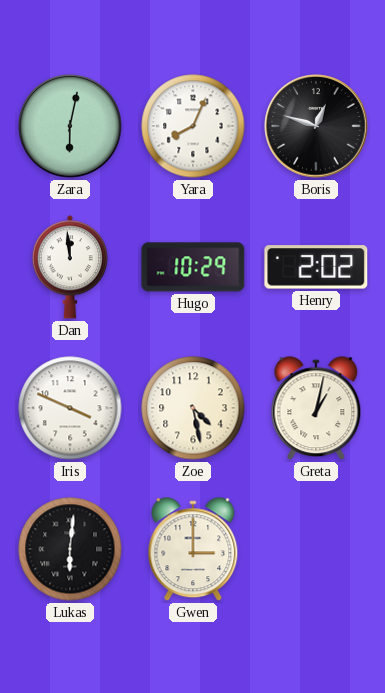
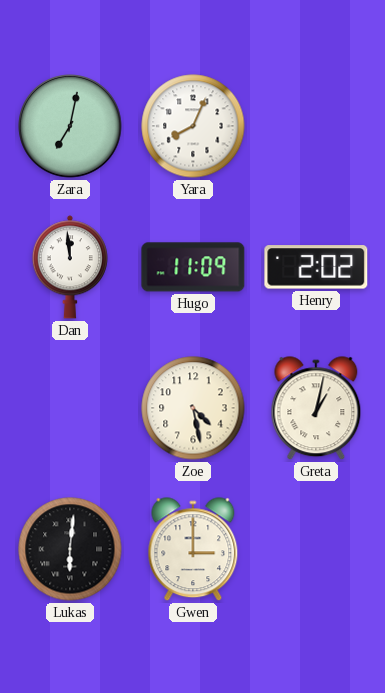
Zara: 6:02 -> 7:02
Boris: 12:48 -> none
Hugo: 10:29 -> 11:09
Iris: 3:49 -> none
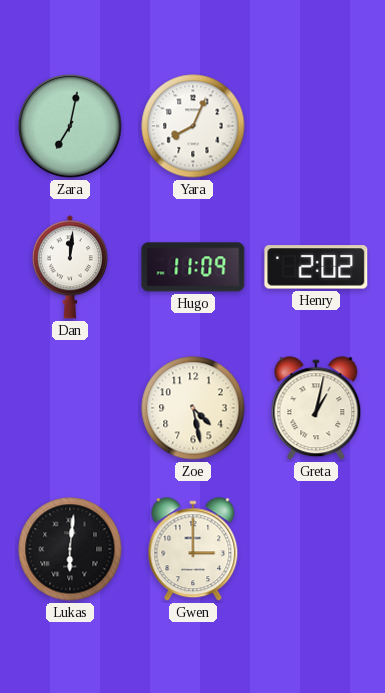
Dan: 11:59 -> 12:01
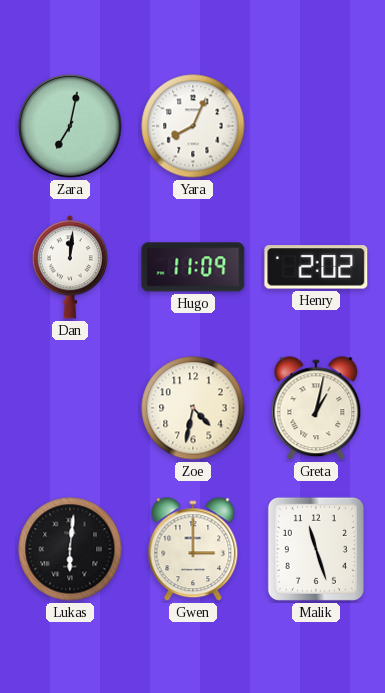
Zoe: 4:28 -> 4:32
Malik: none -> 11:27
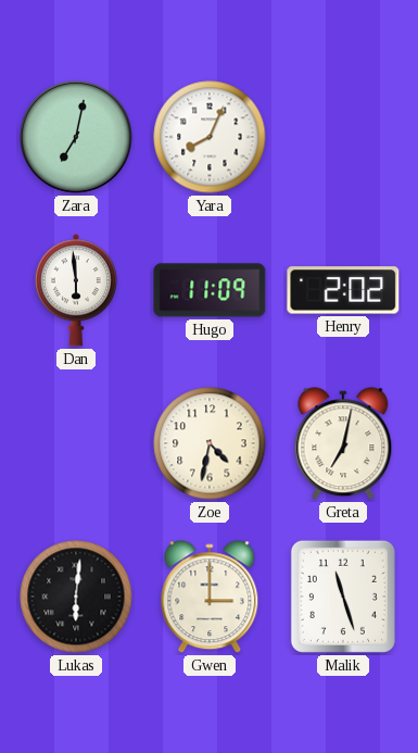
Dan: 12:01 -> 5:59
Greta: 1:02 -> 7:02
